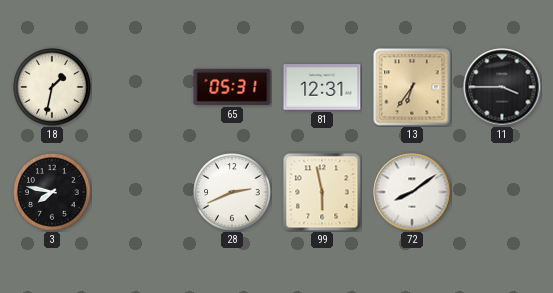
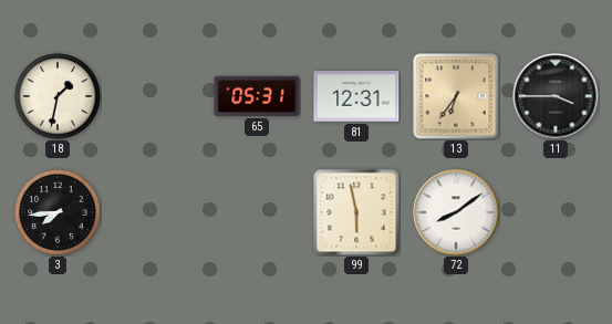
3: 7:47 -> 7:44
28: 2:41 -> none
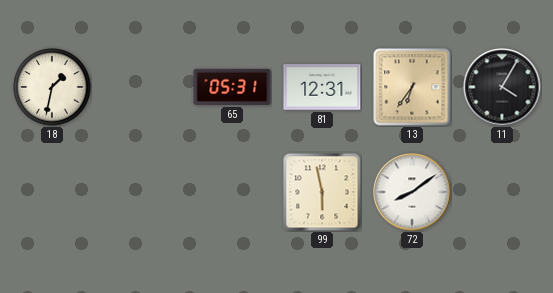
11: 3:45 -> 4:05
3: 7:44 -> none
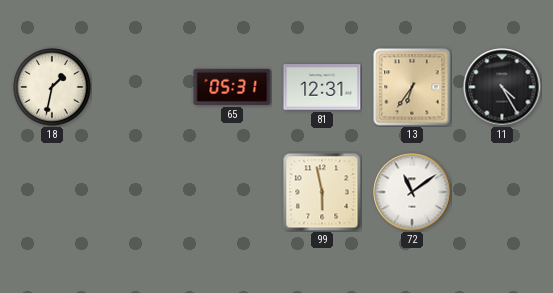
11: 4:05 -> 4:25
72: 8:09 -> 11:09
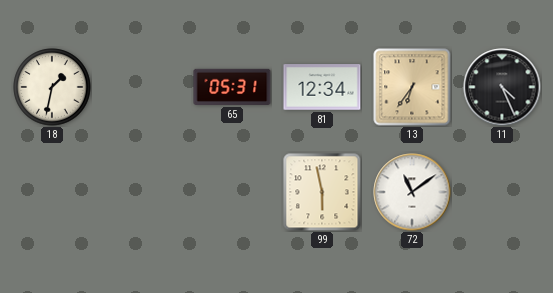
81: 12:31 -> 12:34
11: 4:25 -> 4:26
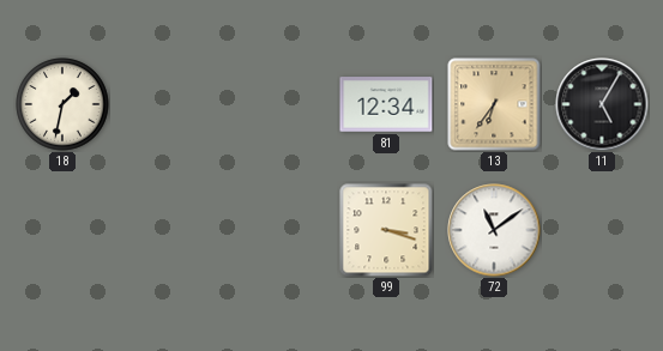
65: 05:31 -> none
11: 4:26 -> 5:05
99: 5:58 -> 3:18
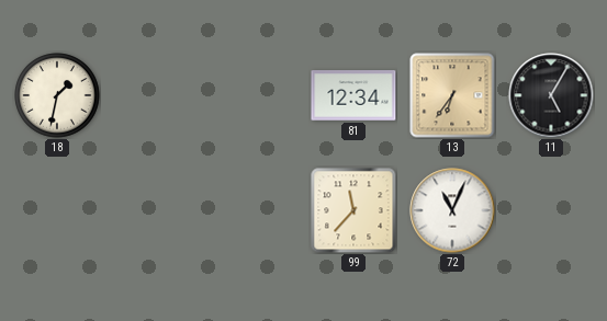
99: 3:18 -> 11:37
72: 11:09 -> 11:04
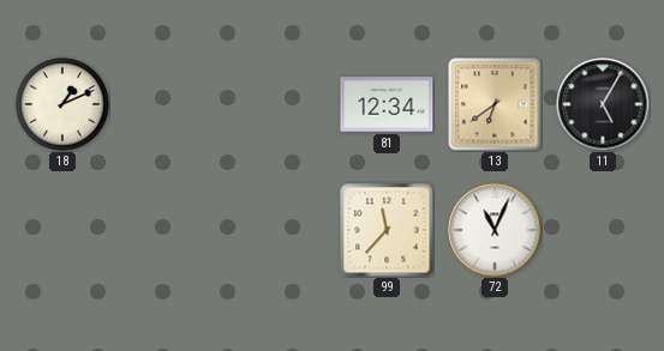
18: 1:32 -> 1:11
13: 6:36 -> 6:39
